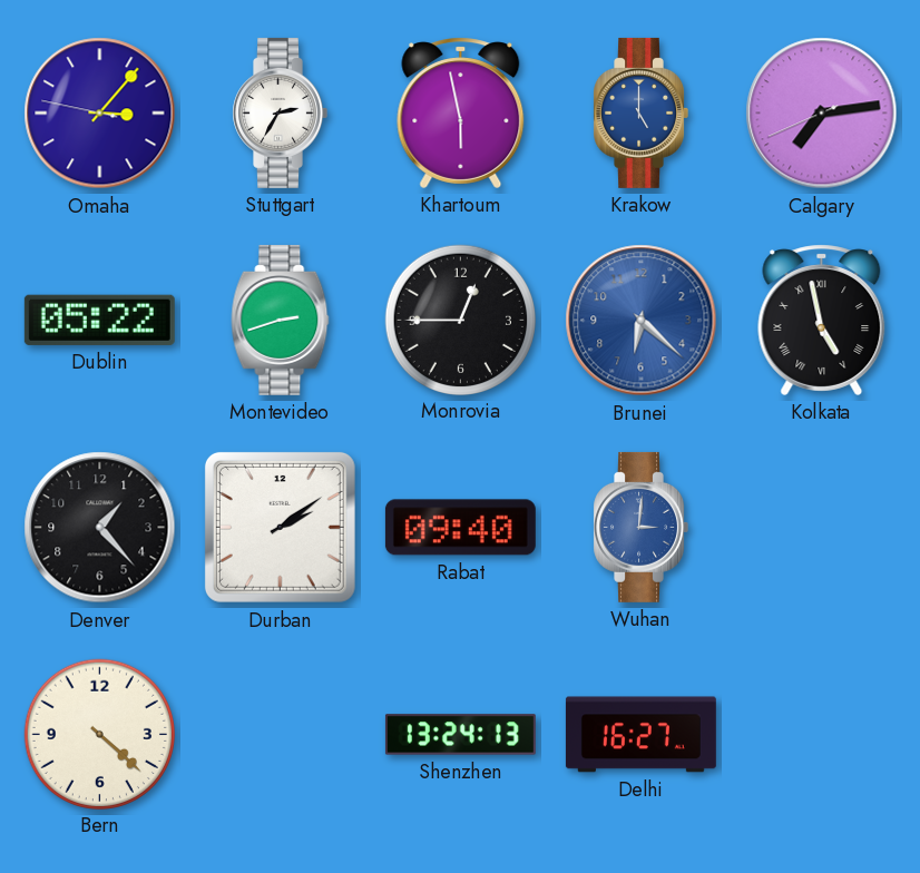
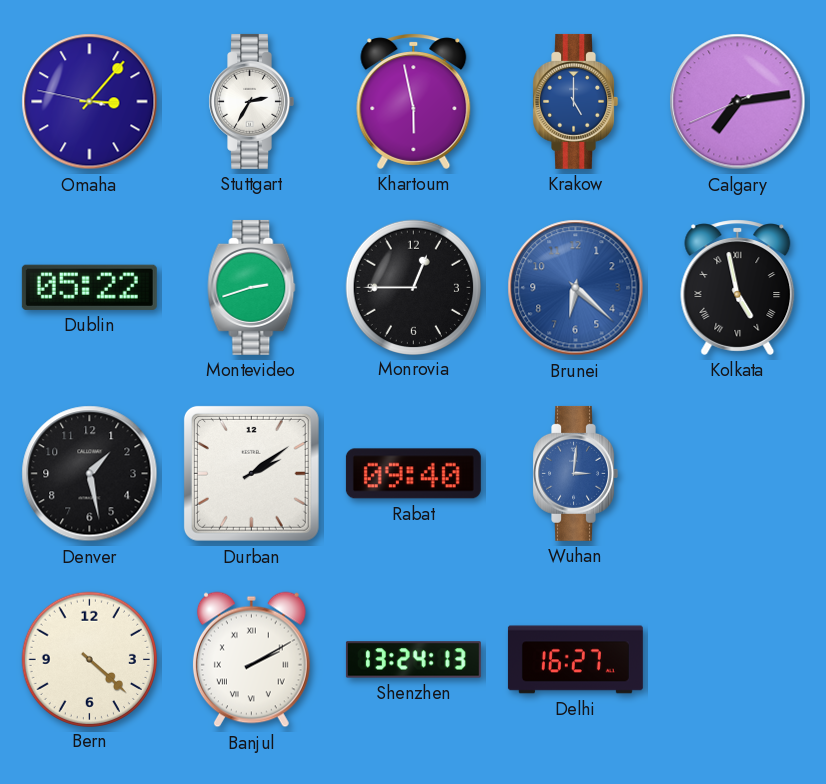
Denver: 1:23 -> 1:28
Banjul: none -> 2:10
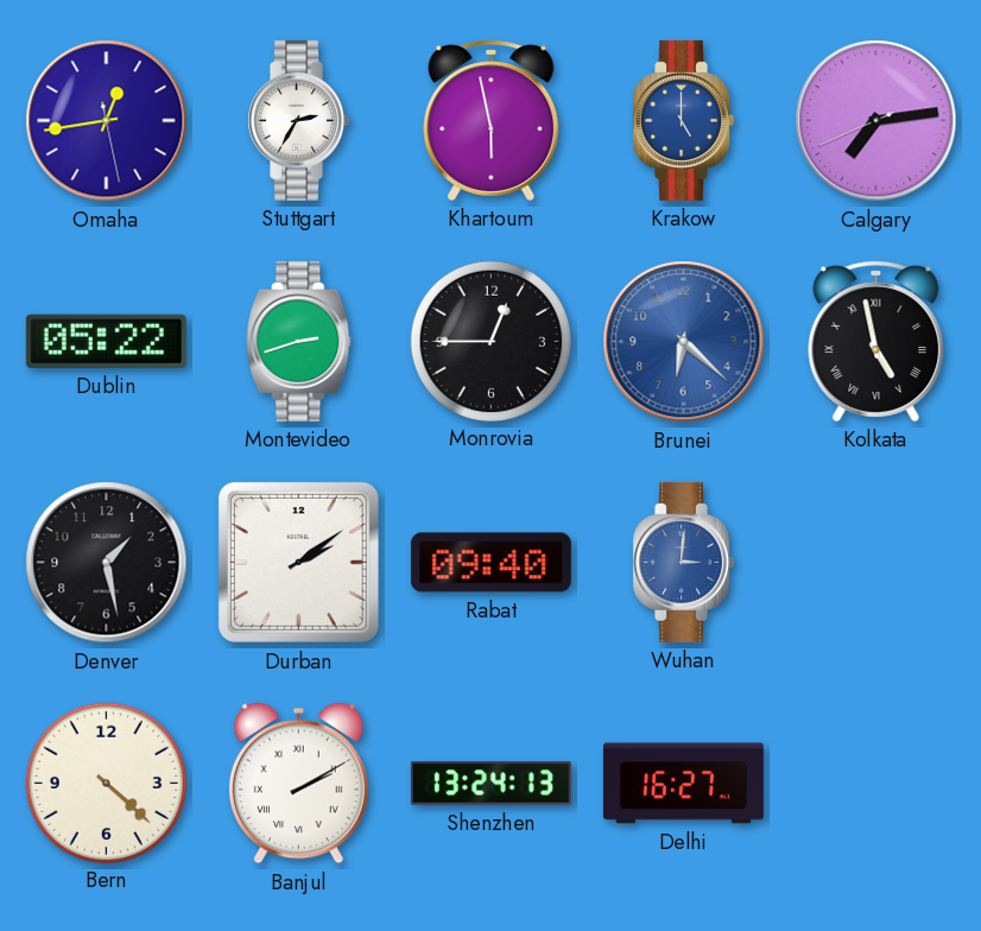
Omaha: 3:06 -> 12:43
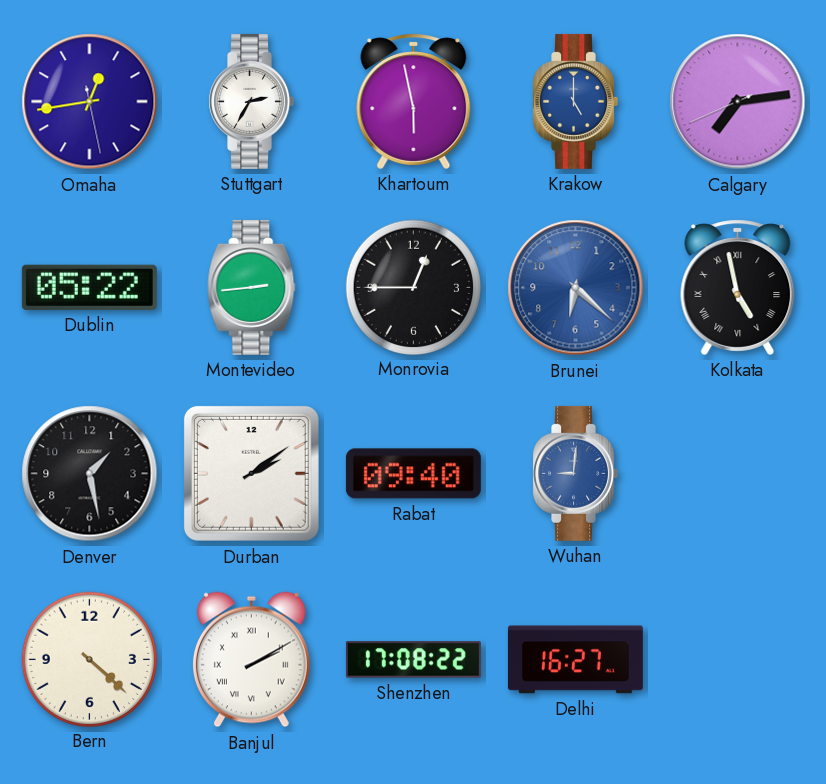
Montevideo: 2:42 -> 2:44
Wuhan: 3:01 -> 9:01
Shenzhen: 13:24 -> 17:08
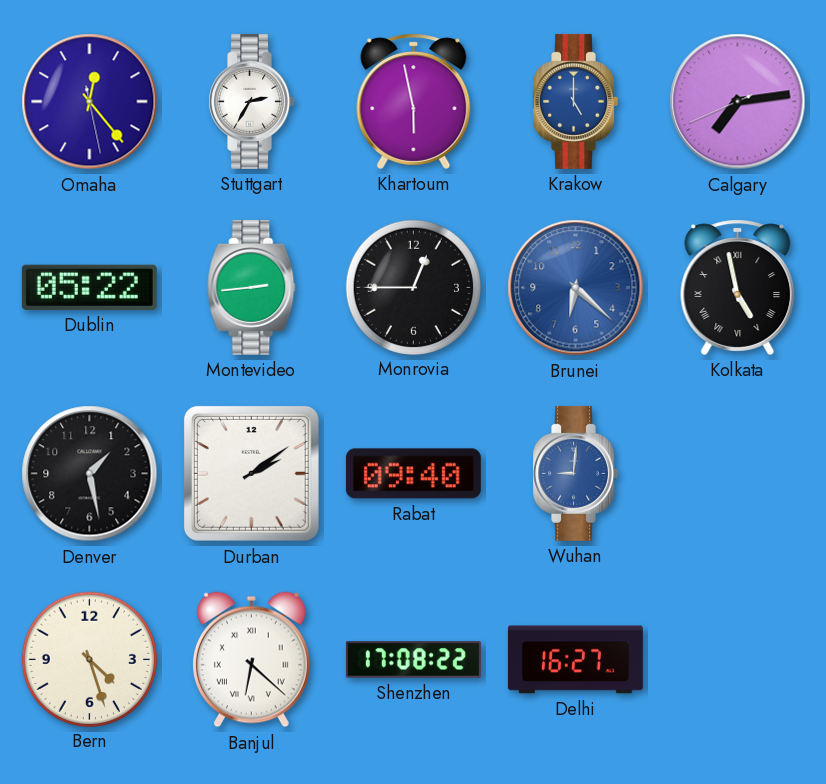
Omaha: 12:43 -> 12:23
Bern: 4:22 -> 4:27
Banjul: 2:10 -> 6:22
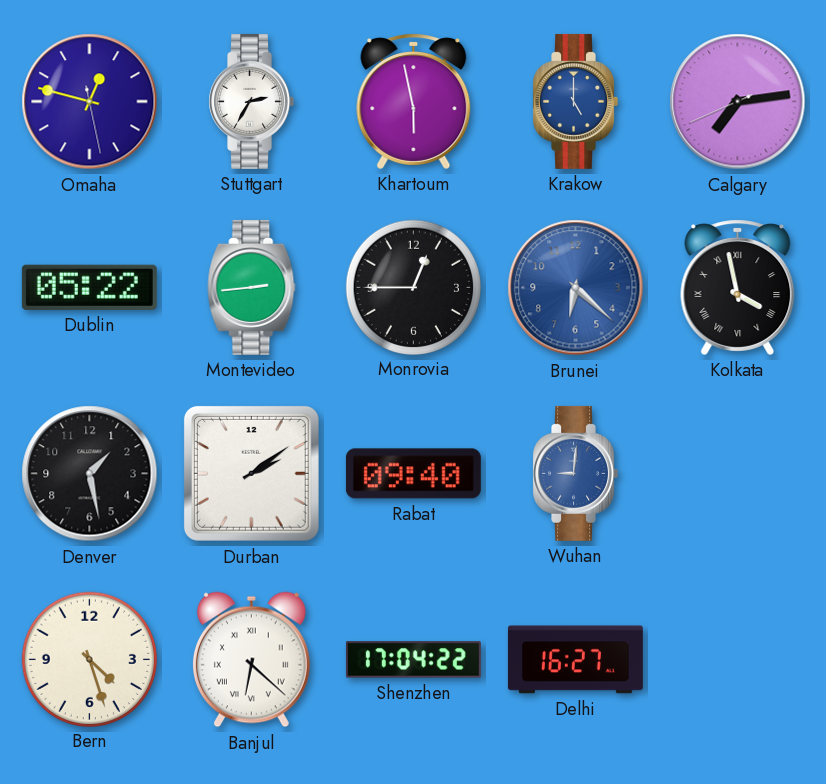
Omaha: 12:23 -> 12:47
Kolkata: 4:58 -> 3:58
Shenzhen: 17:08 -> 17:04
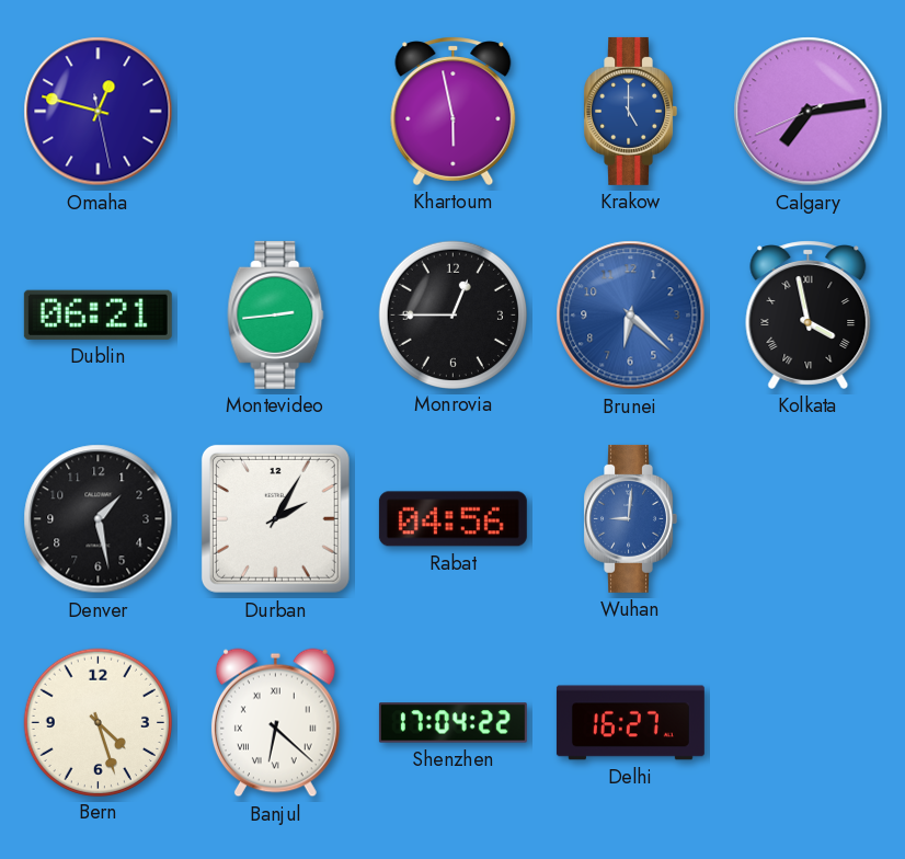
Stuttgart: 2:35 -> none
Dublin: 05:22 -> 06:21
Durban: 2:09 -> 2:05
Rabat: 09:40 -> 04:56
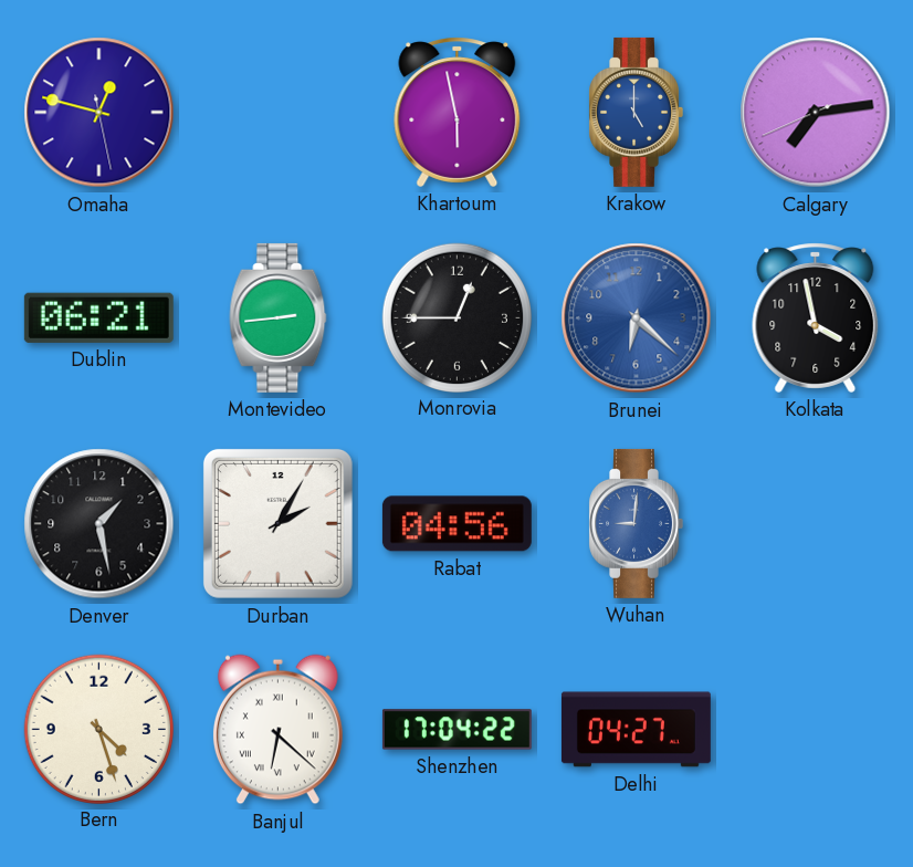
Kolkata numerals: Roman -> Arabic
Delhi: 16:27 -> 04:27
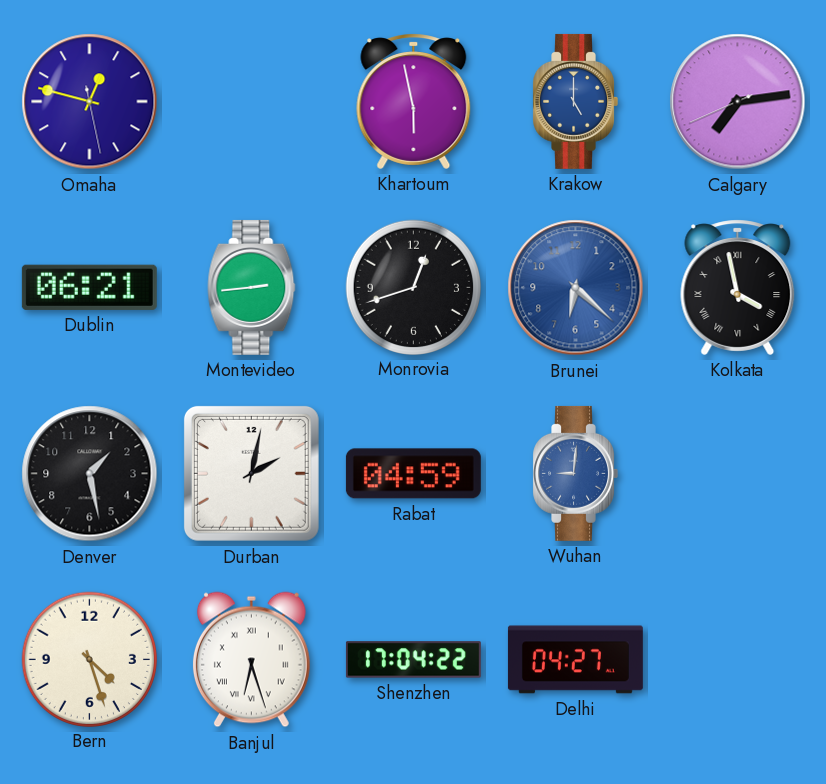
Monrovia: 12:45 -> 12:42
Kolkata numerals: Arabic -> Roman
Durban: 2:05 -> 2:02
Rabat: 04:56 -> 04:59
Banjul: 6:22 -> 6:27
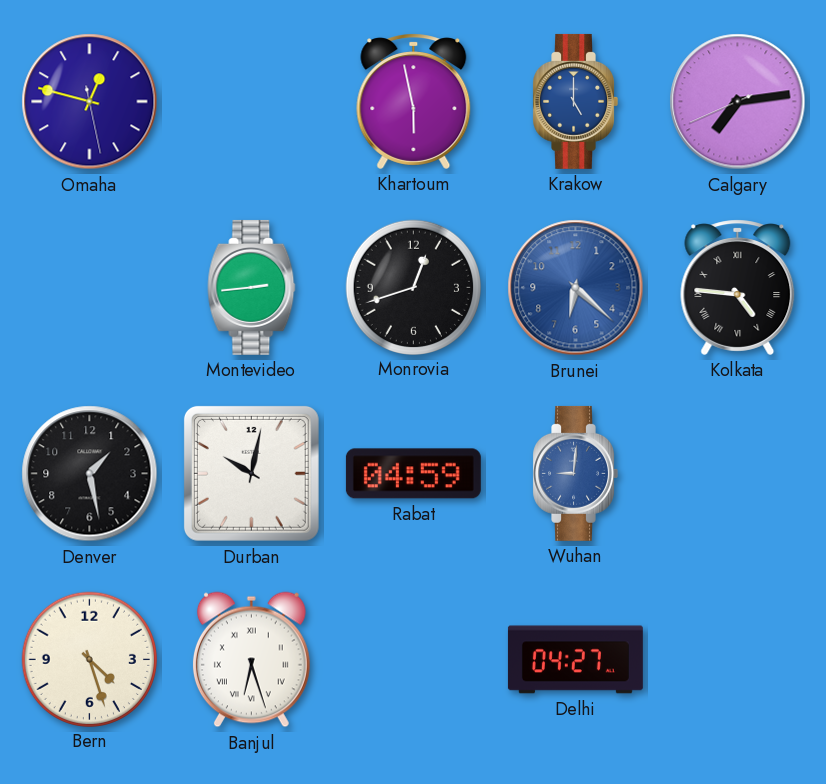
Dublin: 06:21 -> none
Kolkata: 3:58 -> 4:46
Durban: 2:02 -> 10:02
Shenzhen: 17:04 -> none
